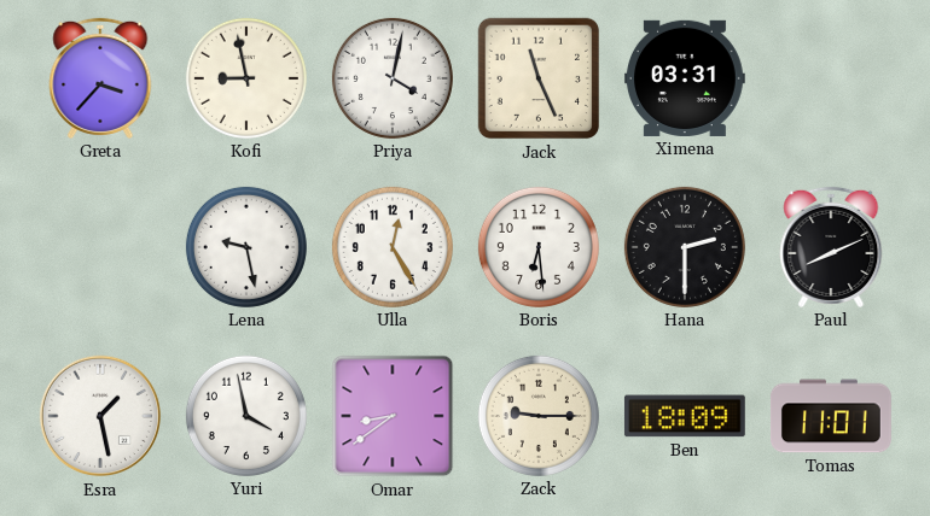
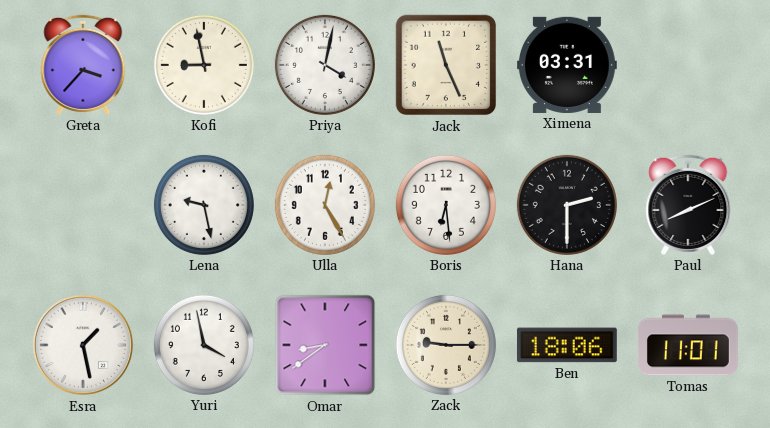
Ben: 18:09 -> 18:06
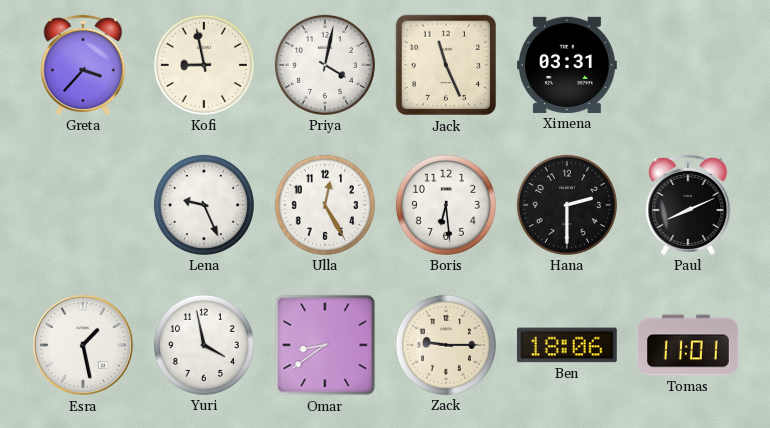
Lena: 9:28 -> 9:26
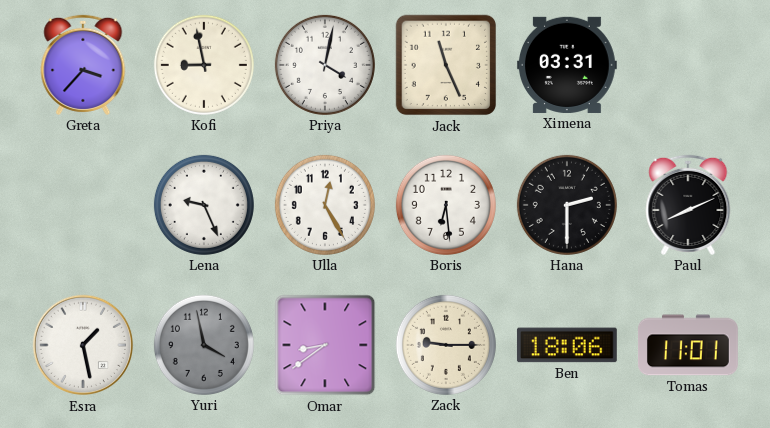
Yuri dial: white -> grey
